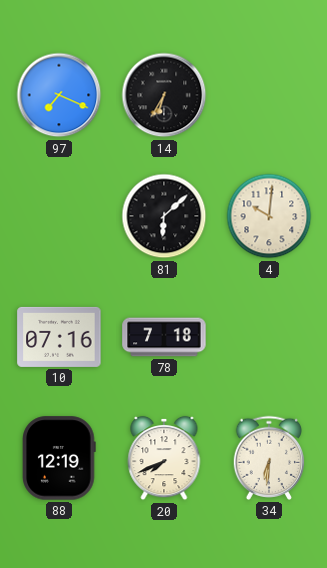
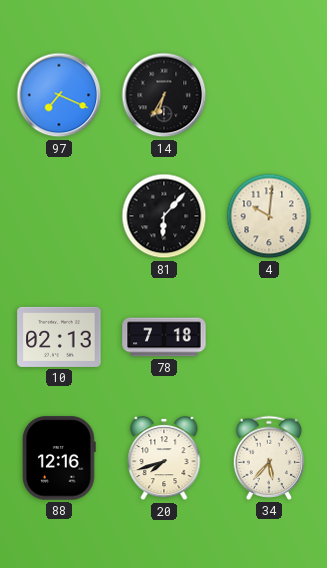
81: 6:08 -> 6:07
10: 07:16 -> 02:13
88: 12:19 -> 12:16
20: 7:41 -> 7:42
34: 6:31 -> 5:37
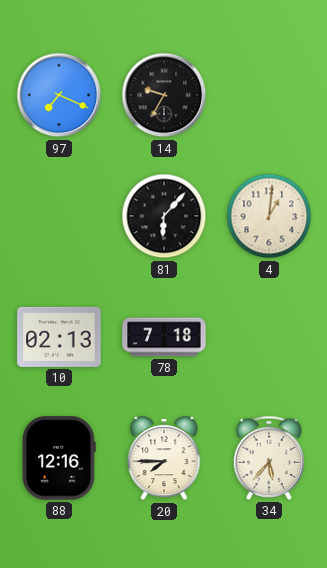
14: 6:35 -> 9:35
4: 10:01 -> 1:01
20: 7:42 -> 7:45
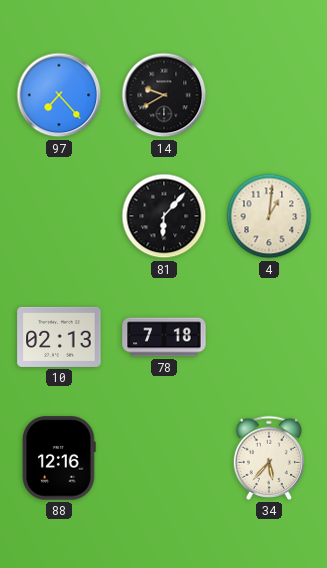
97: 7:19 -> 7:23
14: 9:35 -> 9:40
20: 7:45 -> none
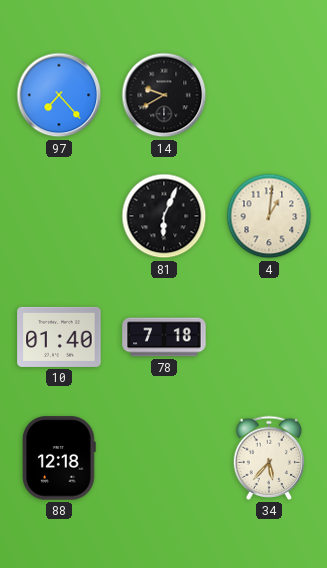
81: 6:07 -> 6:04
10: 02:13 -> 01:40
88: 12:16 -> 12:18
